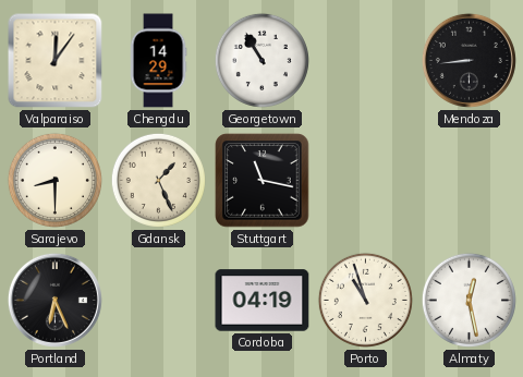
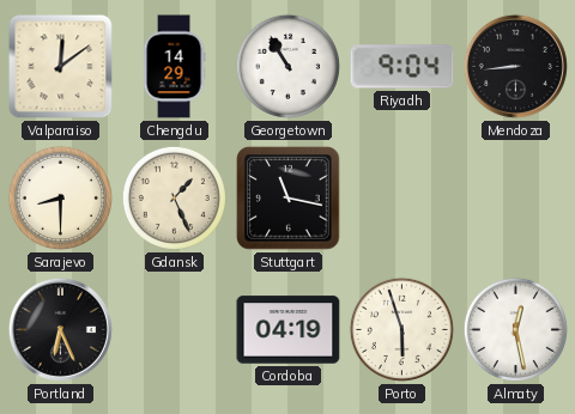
Valparaiso: 12:06 -> 12:09
Riyadh: none -> 9:04
Porto: 10:57 -> 5:57
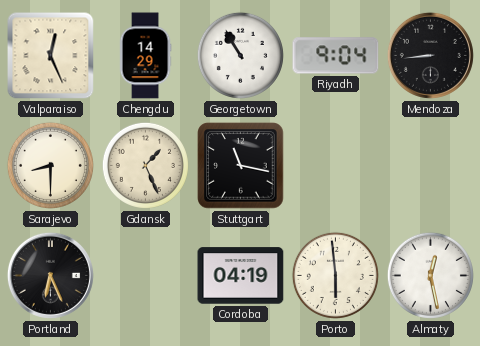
Valparaiso: 12:09 -> 12:26
Porto: 5:57 -> 5:59
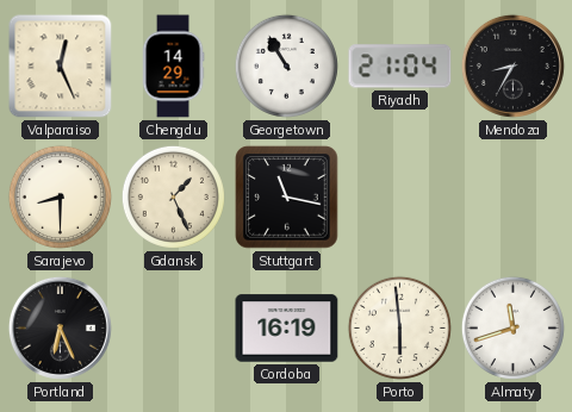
Riyadh: 9:04 -> 21:04
Mendoza: 8:44 -> 8:35
Cordoba: 04:19 -> 16:19
Almaty: 12:28 -> 11:42
